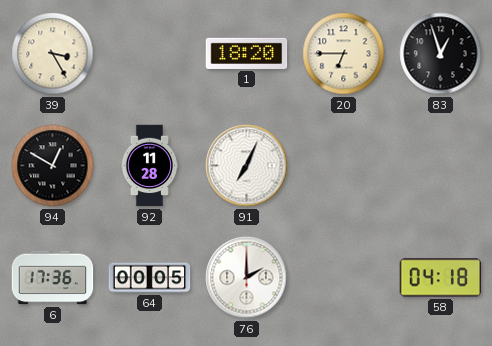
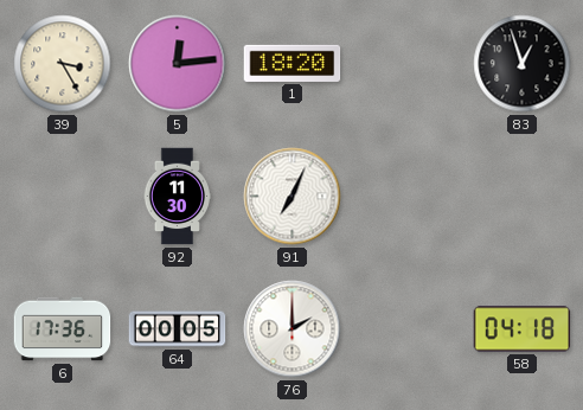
5: none -> 12:14
20: 6:45 -> none
94: 12:50 -> none
92: 11:28 -> 11:30
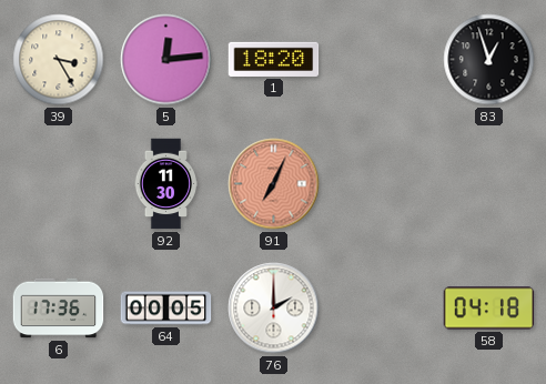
91 dial: white -> salmon
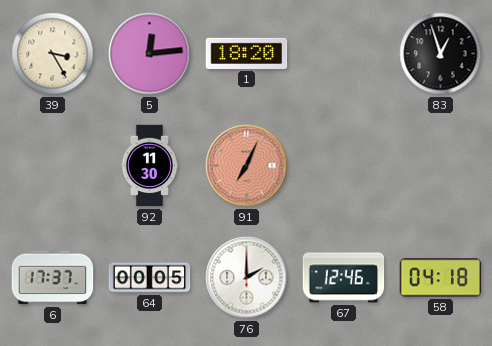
6: 17:36 -> 17:37
67: none -> 12:46
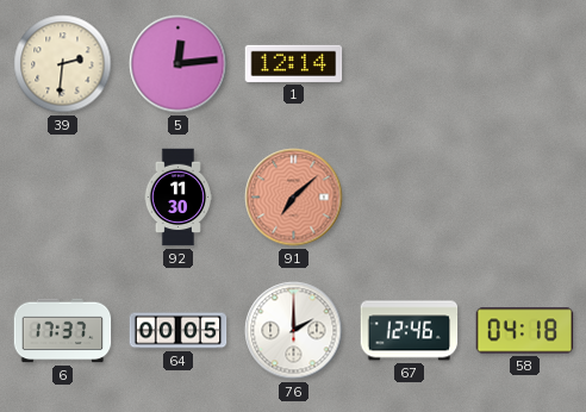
39: 3:25 -> 2:31
1: 18:20 -> 12:14
83: 12:57 -> none
91: 7:04 -> 7:08
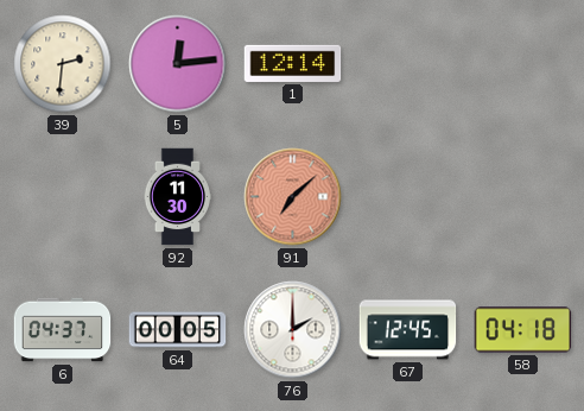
6: 17:37 -> 04:37
67: 12:46 -> 12:45
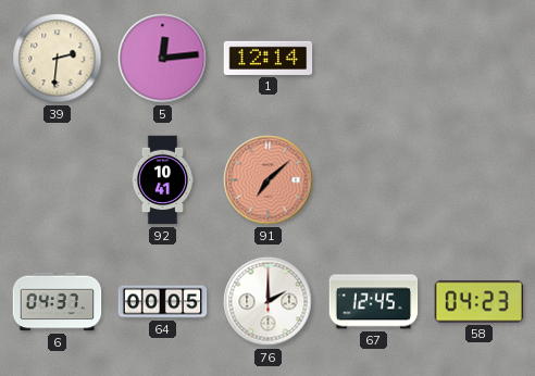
92: 11:30 -> 10:41
58: 04:18 -> 04:23
